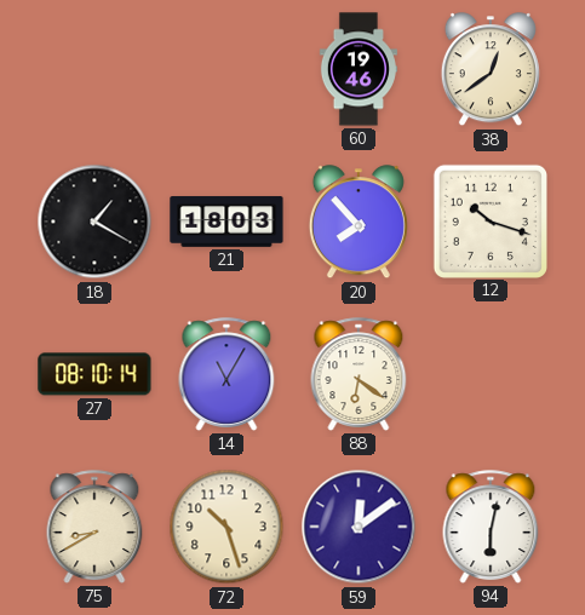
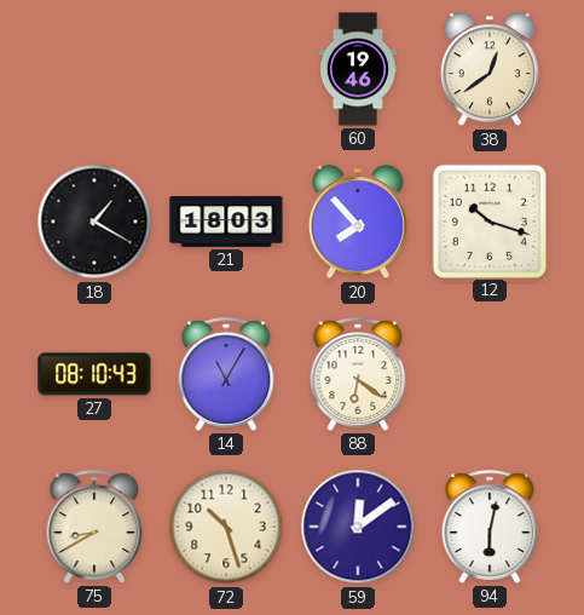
27: 08:10:14 -> 08:10:43
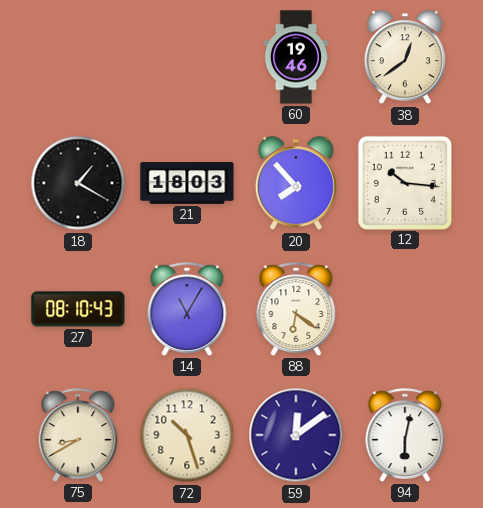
12: 10:18 -> 10:16
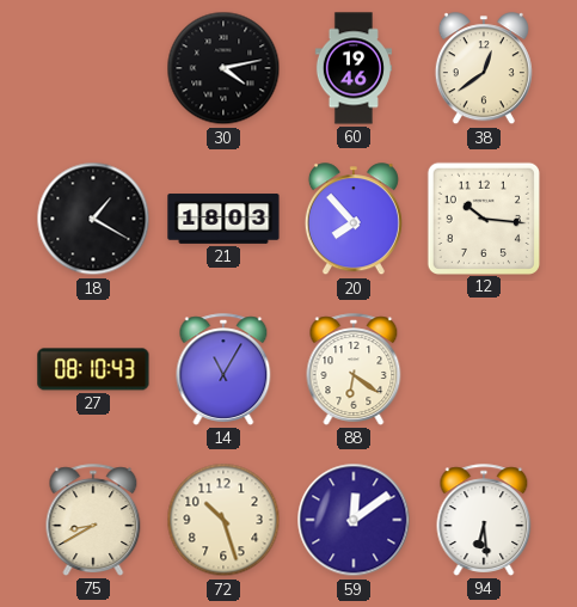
30: none -> 4:13
94: 6:02 -> 6:29
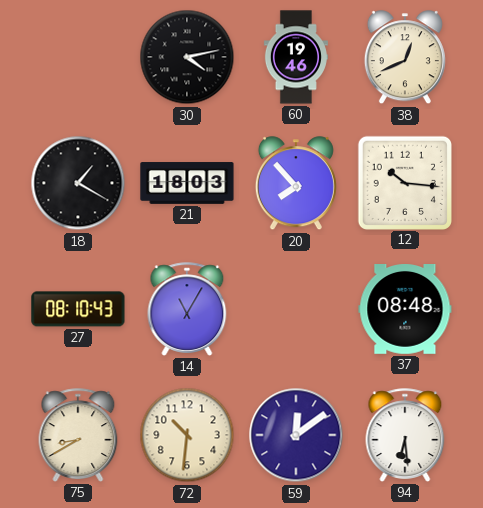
38: 12:39 -> 12:41
88: 6:21 -> none
37: none -> 08:48
72: 10:27 -> 10:31
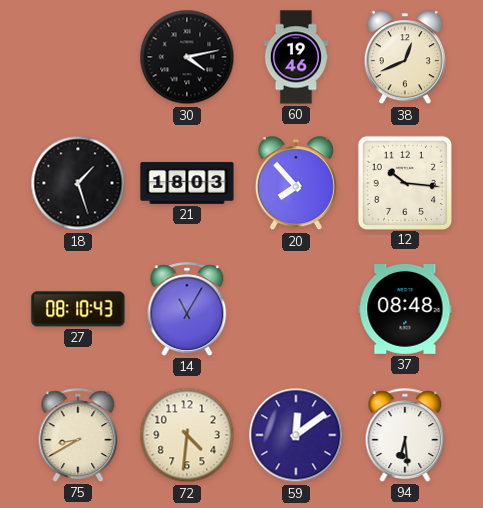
18: 1:20 -> 1:27
72: 10:31 -> 4:31
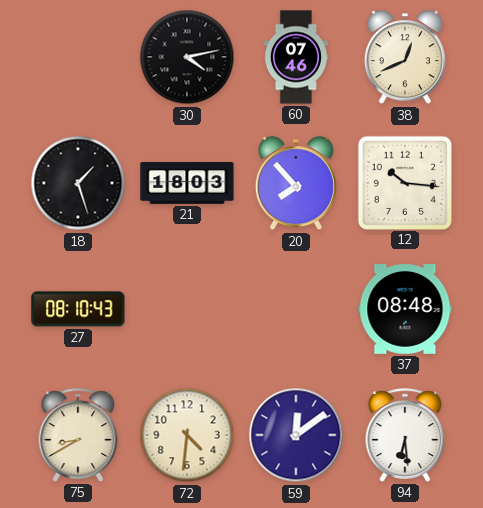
60: 19:46 -> 07:46
14: 11:05 -> none
